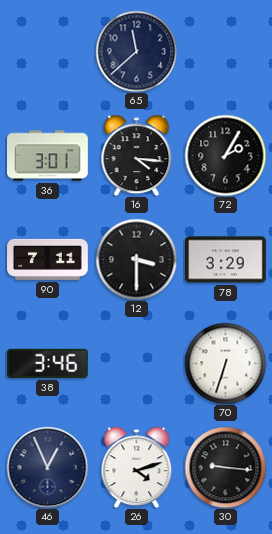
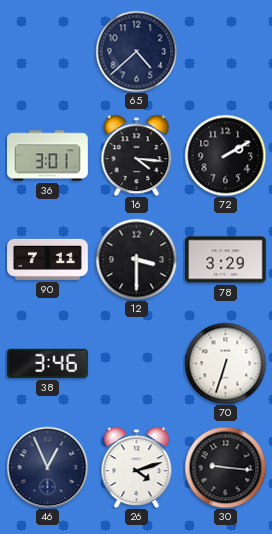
65: 11:38 -> 4:38
72: 2:05 -> 2:10
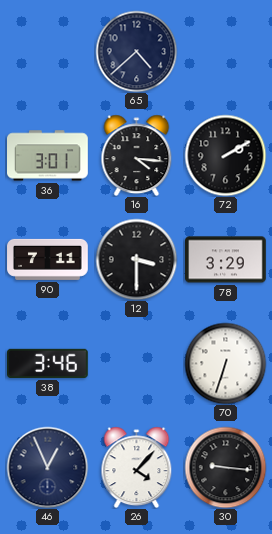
26: 4:12 -> 4:07
